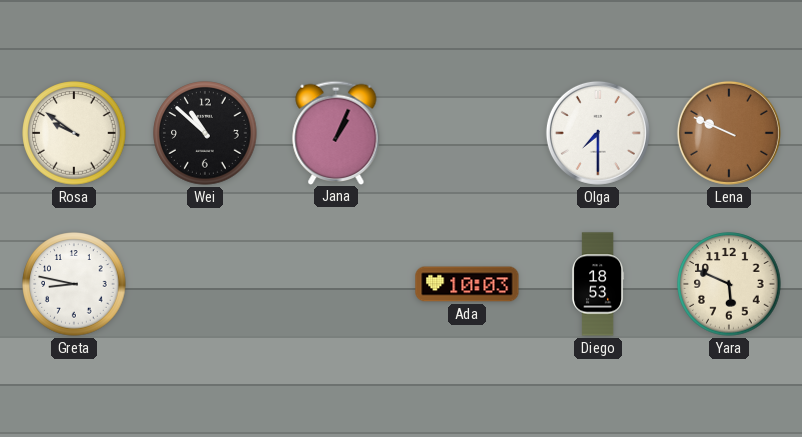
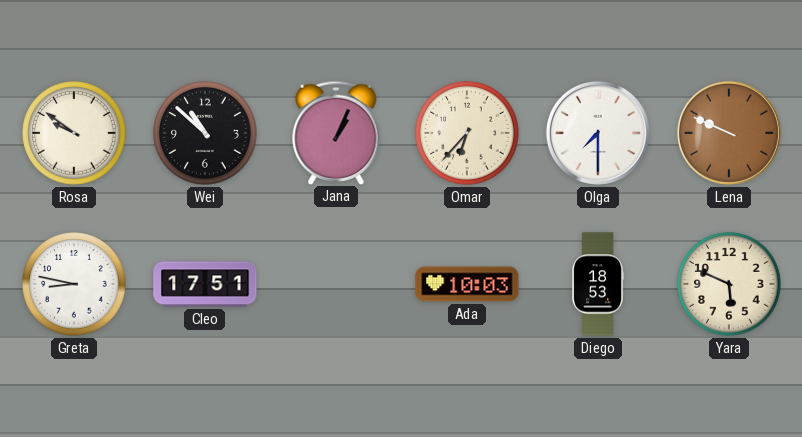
Omar: none -> 6:37
Cleo: none -> 17:51
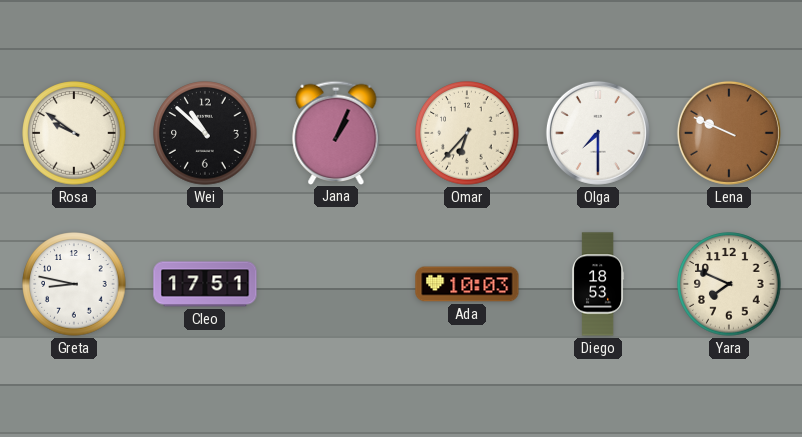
Yara: 5:49 -> 7:49
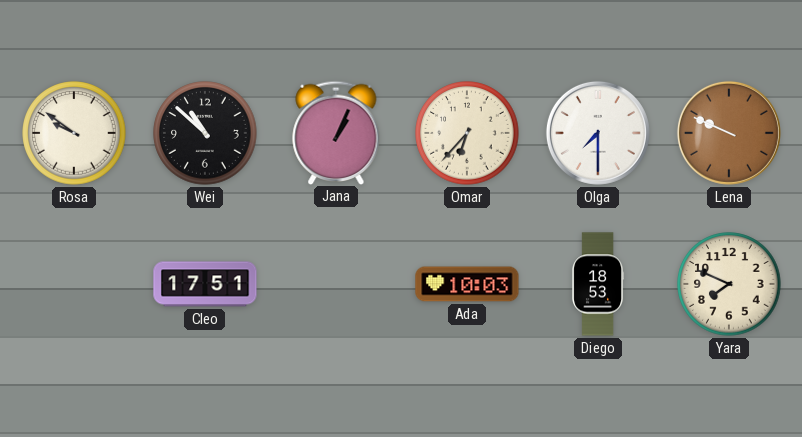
Greta: 8:47 -> none
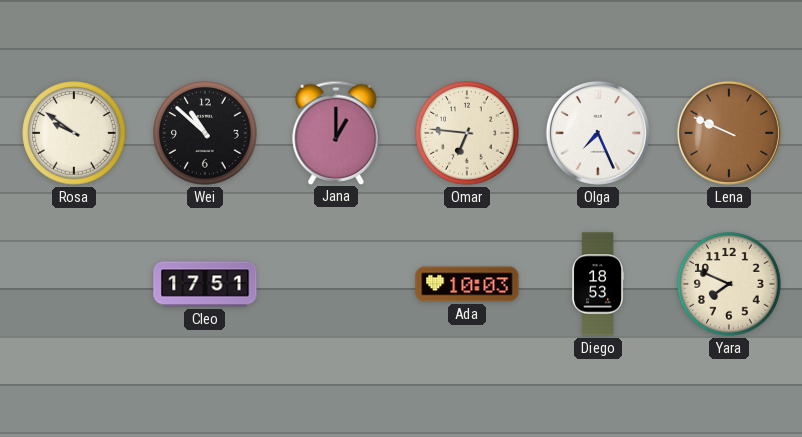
Jana: 1:04 -> 1:00
Omar: 6:37 -> 6:46
Olga: 7:30 -> 7:26
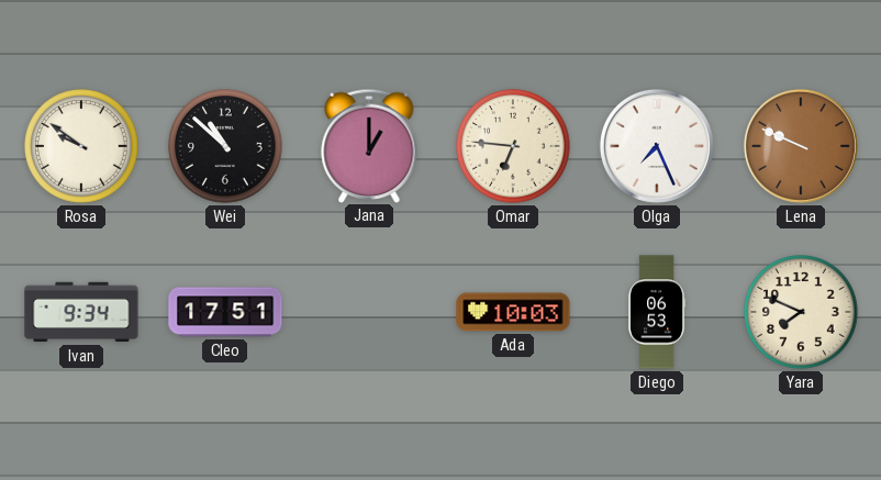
Ivan: none -> 9:34
Diego: 18:53 -> 06:53
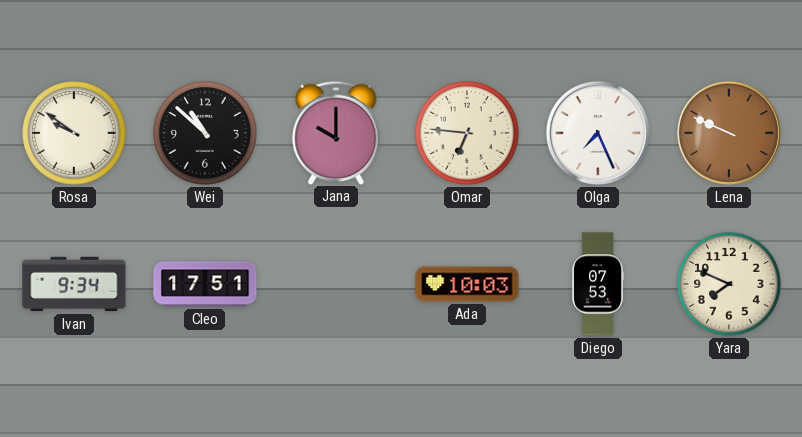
Jana: 1:00 -> 10:00
Diego: 06:53 -> 07:53
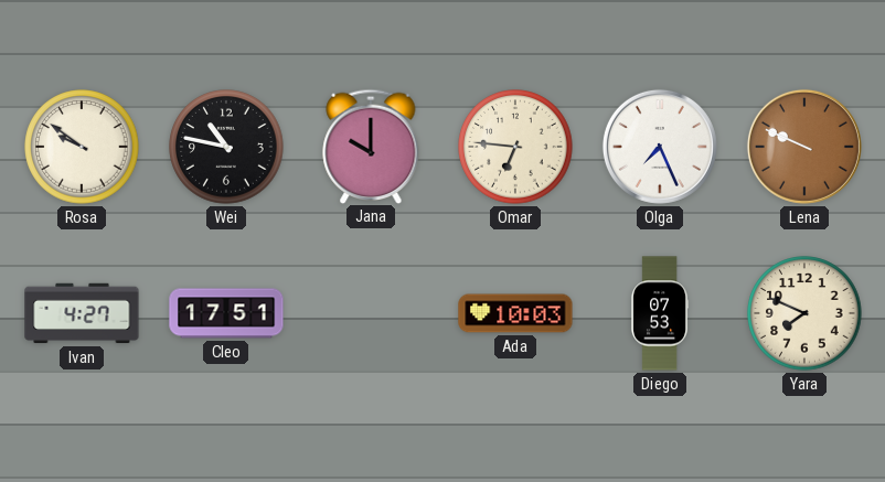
Wei: 10:52 -> 10:47
Ivan: 9:34 -> 4:27
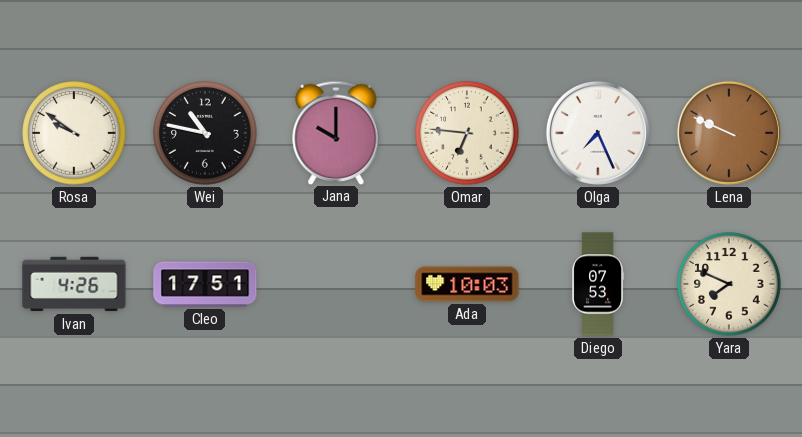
Ivan: 4:27 -> 4:26
